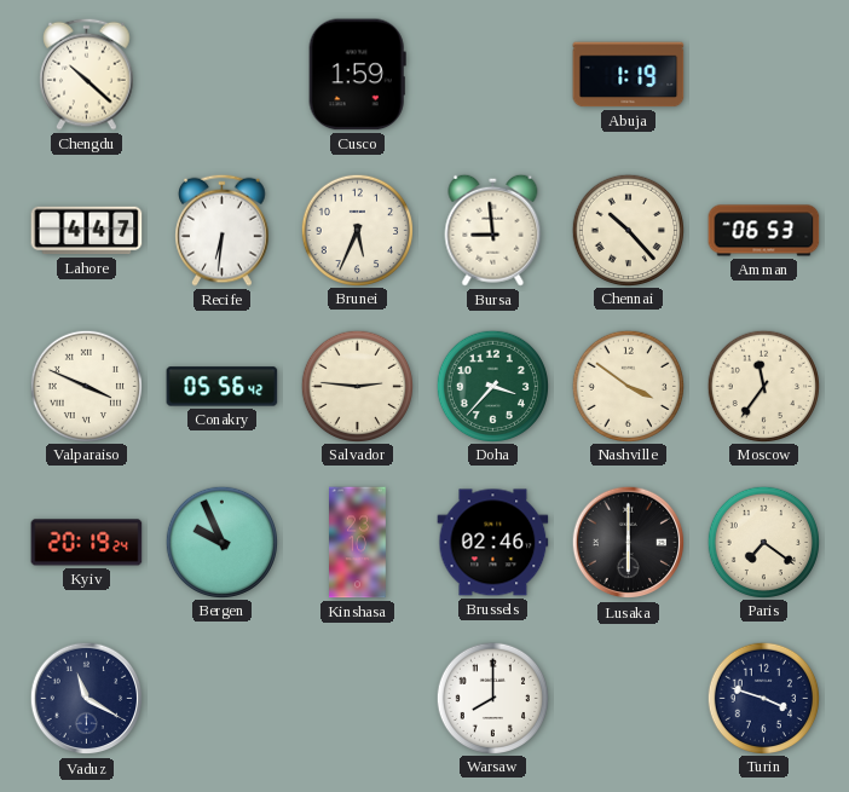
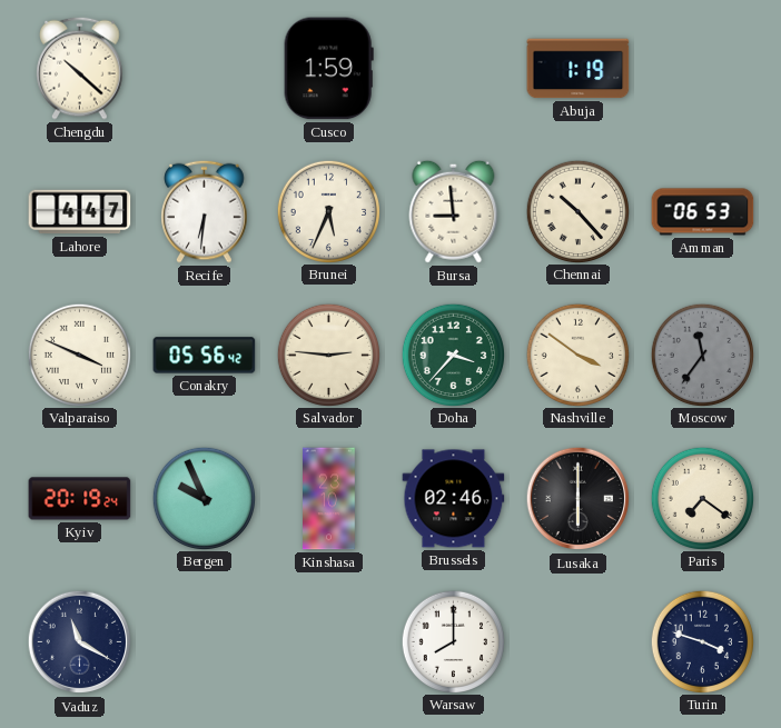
Moscow dial: cream -> grey
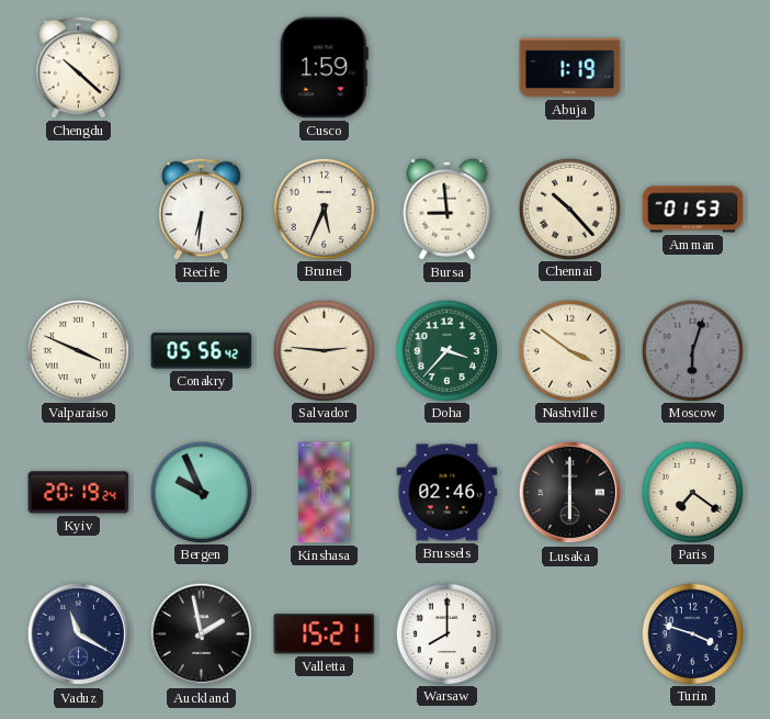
Lahore: 4:47 -> none
Amman: 06:53 -> 01:53
Moscow: 11:36 -> 6:03
Auckland: none -> 1:58
Valletta: none -> 15:21
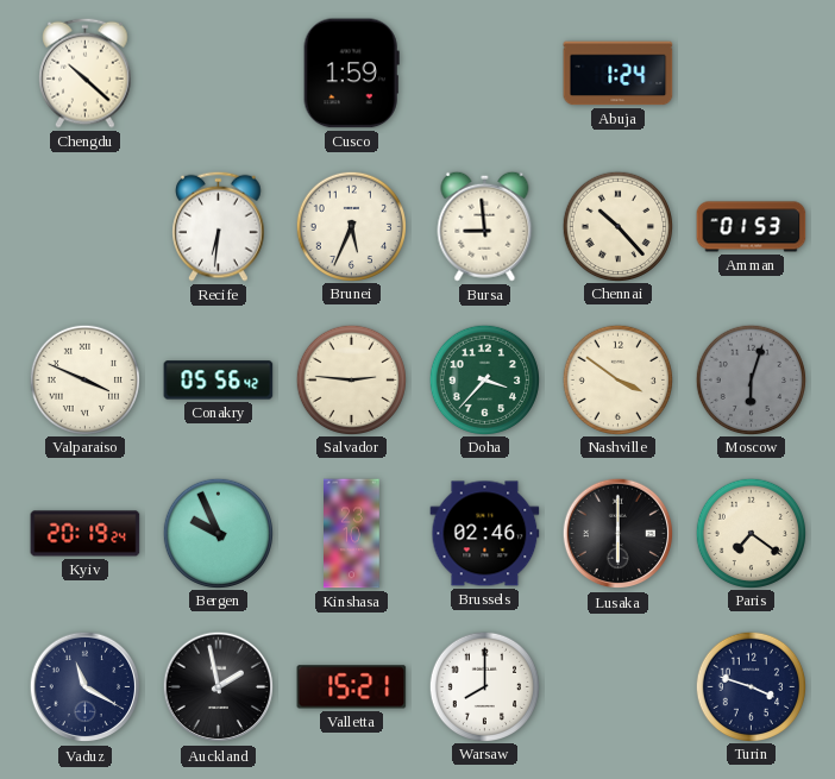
Abuja: 1:19 -> 1:24
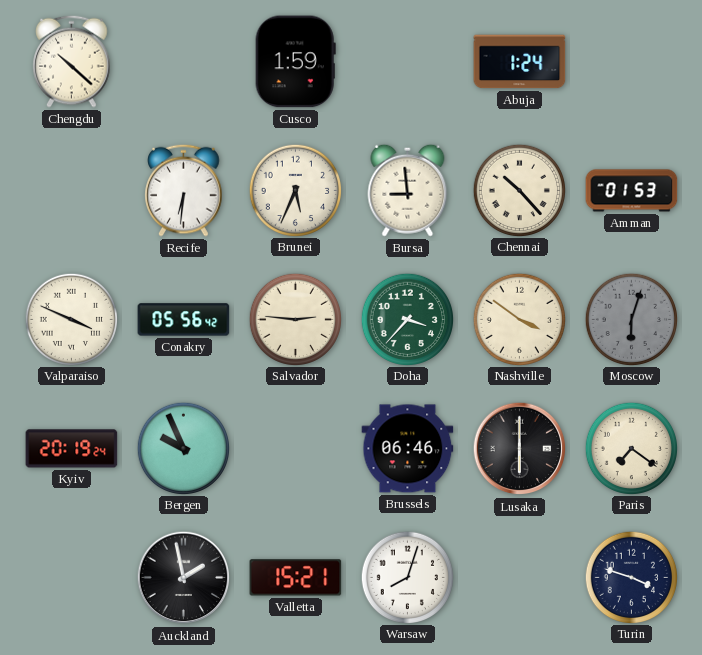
Kinshasa: 23:10 -> none
Brussels: 02:46 -> 06:46
Vaduz: 11:20 -> none
Warsaw: 8:00 -> 8:03
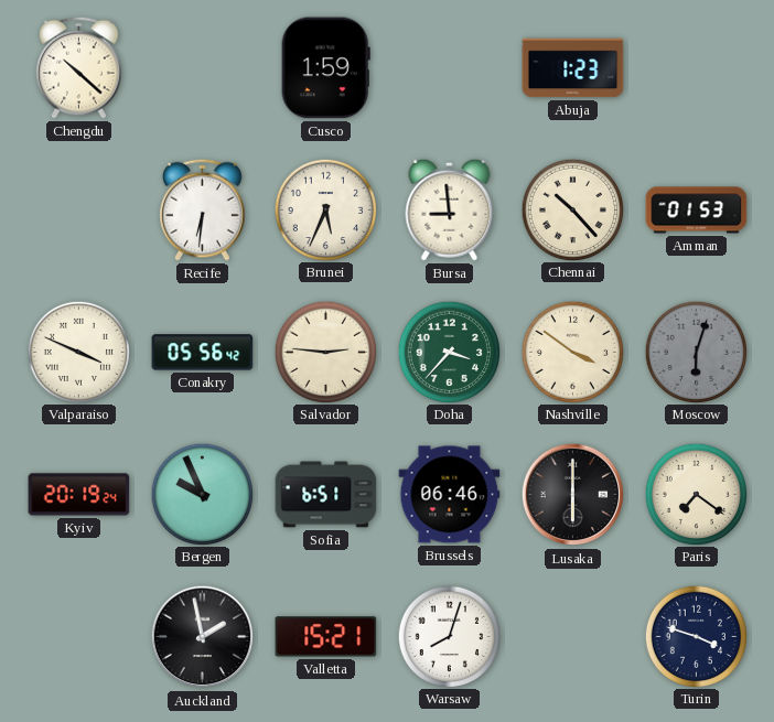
Abuja: 1:24 -> 1:23
Sofia: none -> 6:51
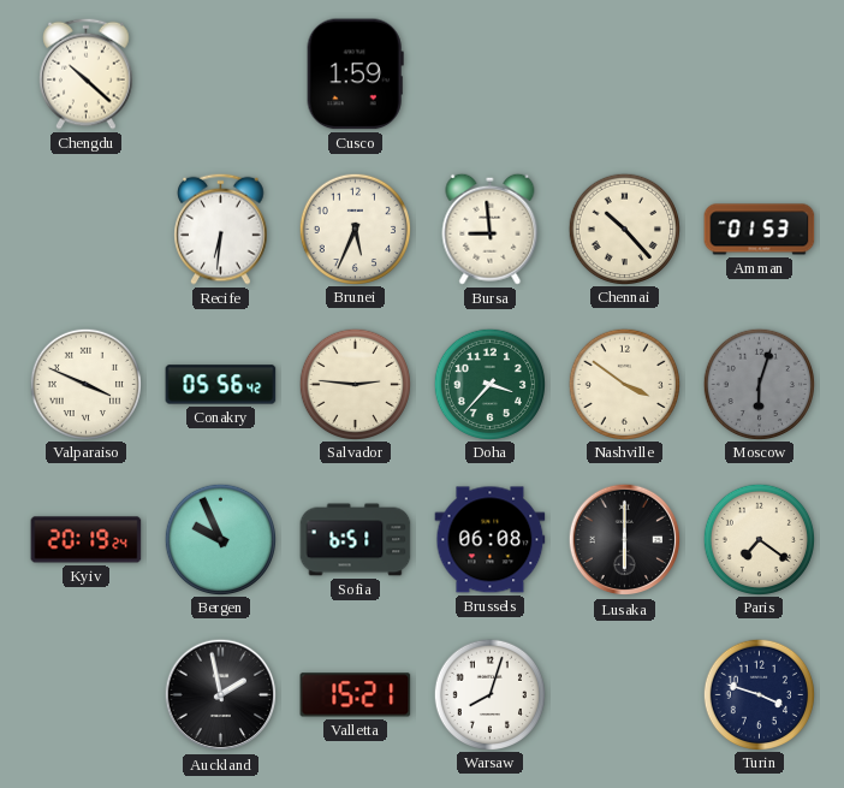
Abuja: 1:23 -> none
Brussels: 06:46 -> 06:08
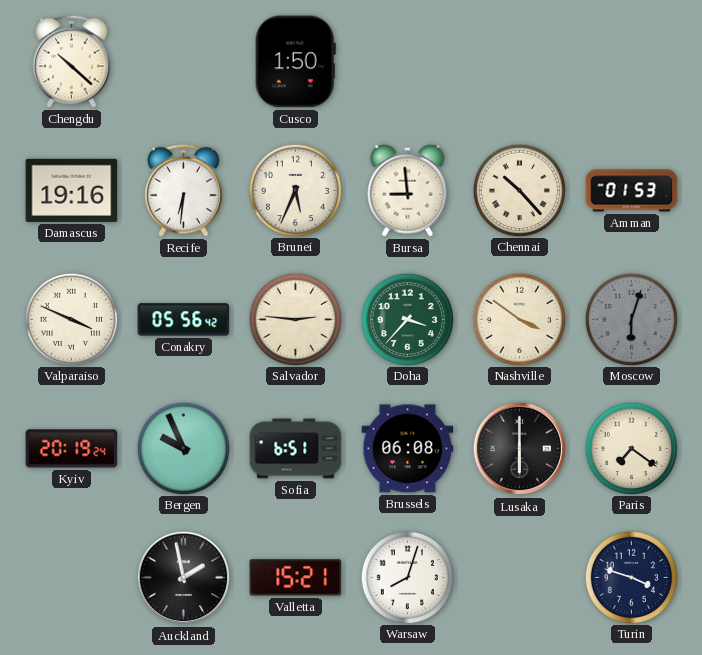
Cusco: 1:59 -> 1:50
Damascus: none -> 19:16
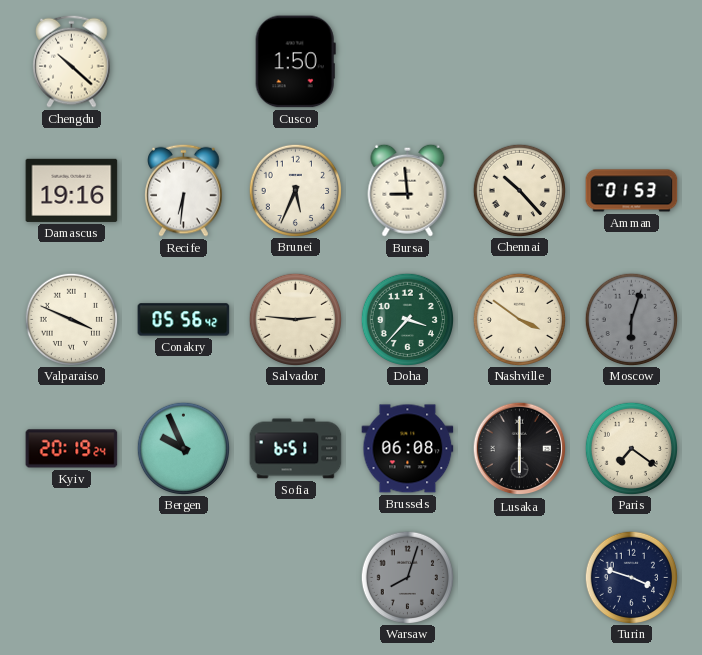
Auckland: 1:58 -> none
Valletta: 15:21 -> none
Warsaw dial: white -> grey
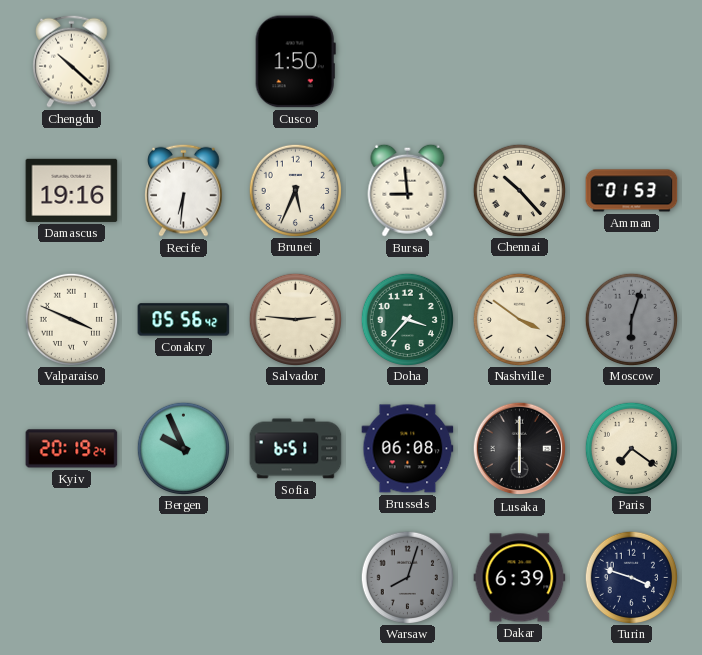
Dakar: none -> 6:39
